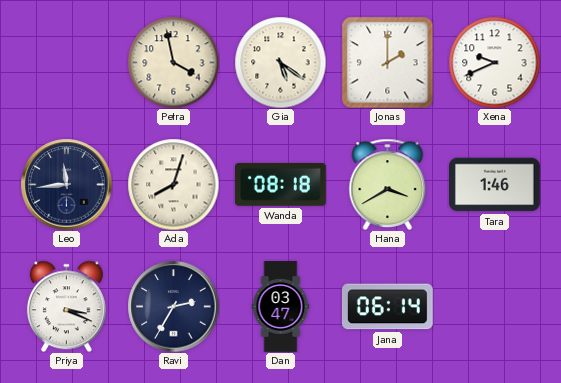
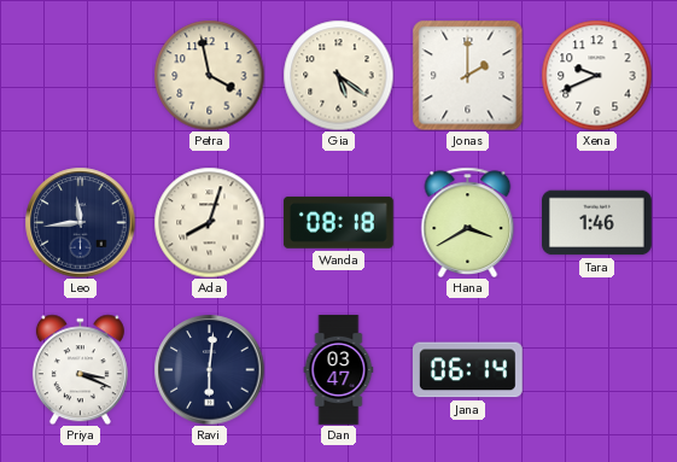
Ravi: 2:35 -> 6:01
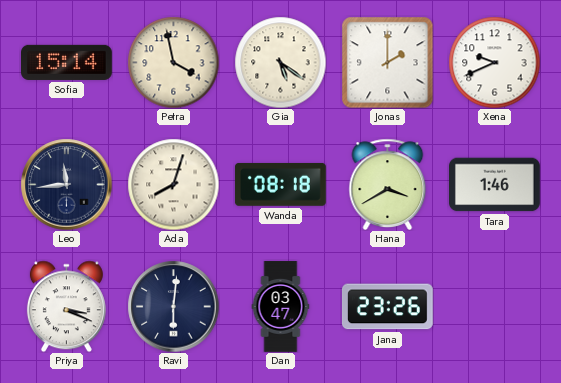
Sofia: none -> 15:14
Jana: 06:14 -> 23:26
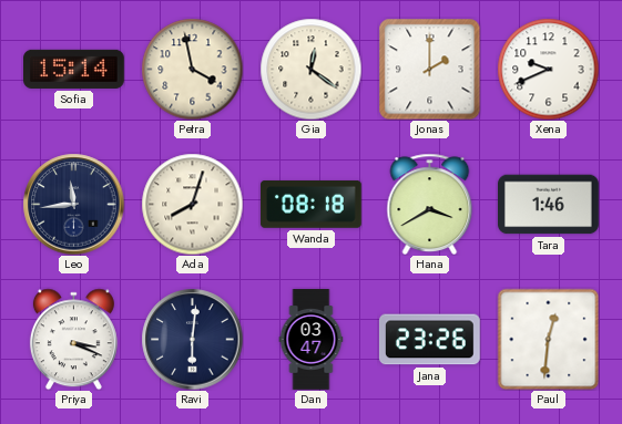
Gia: 5:21 -> 12:21
Paul: none -> 12:31
